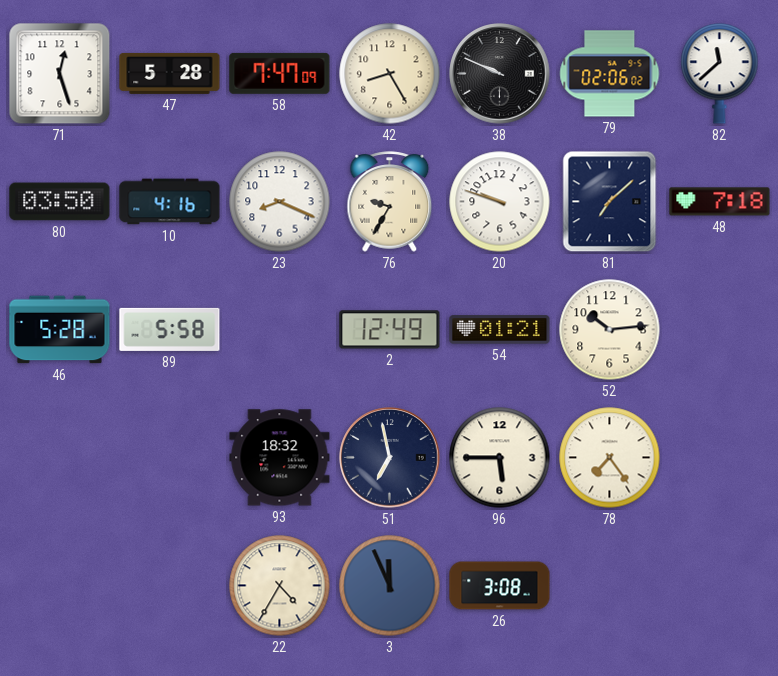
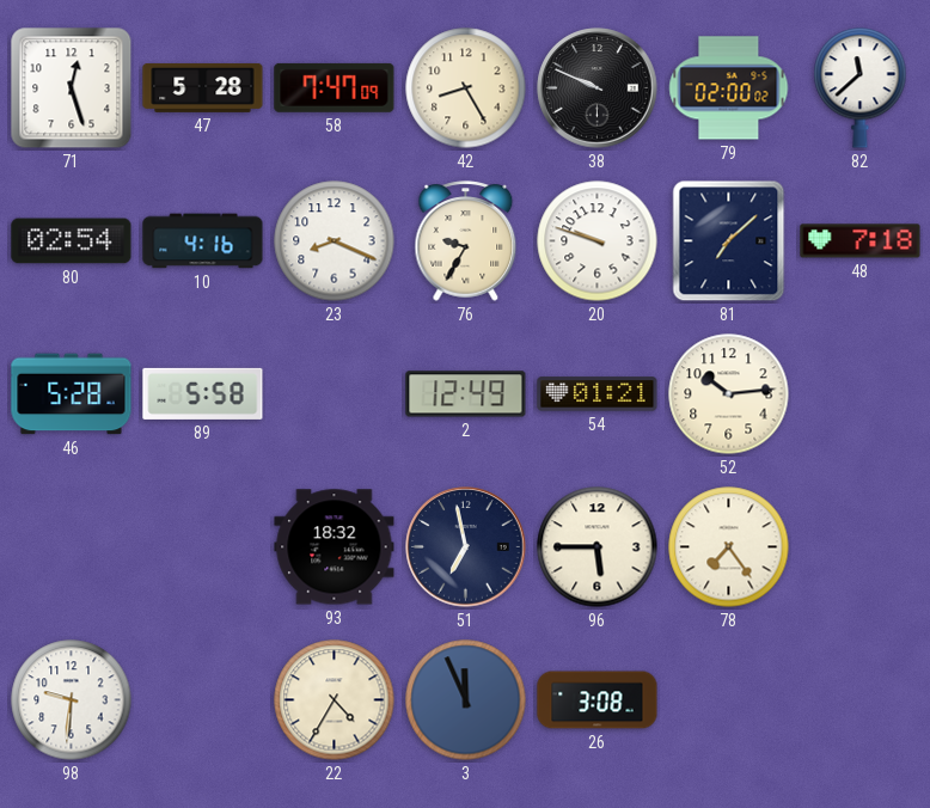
79: 02:06 -> 02:00
80: 03:50 -> 02:54
98: none -> 9:31
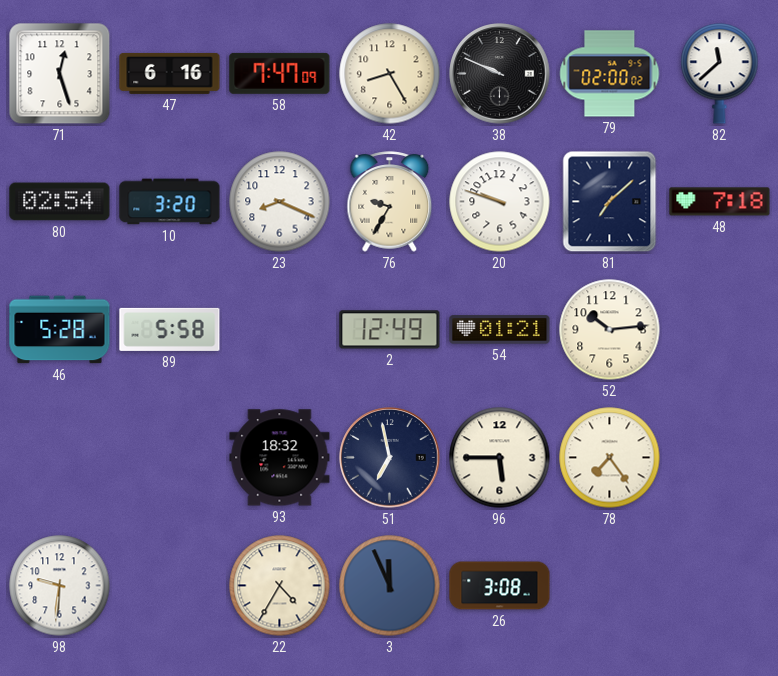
47: 5:28 -> 6:16
10: 4:16 -> 3:20
